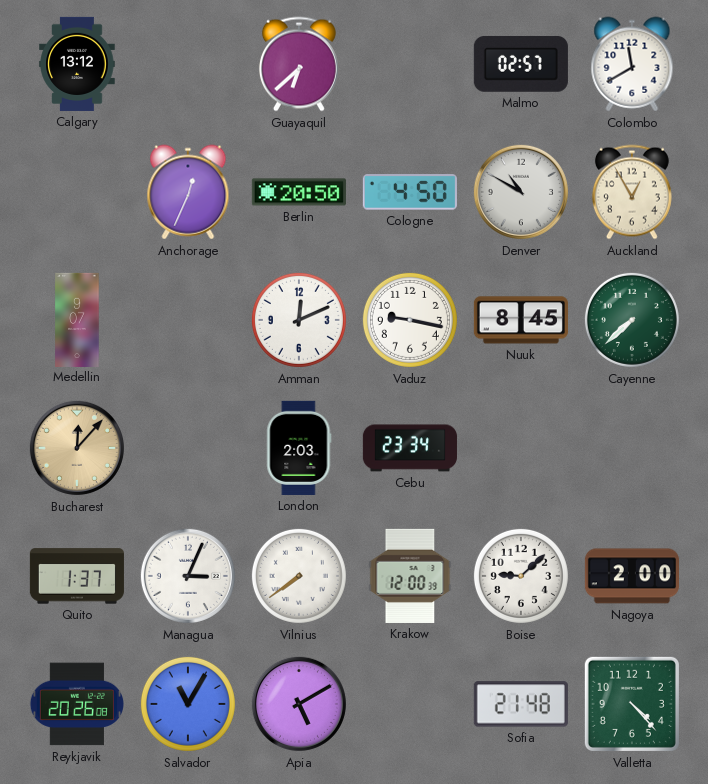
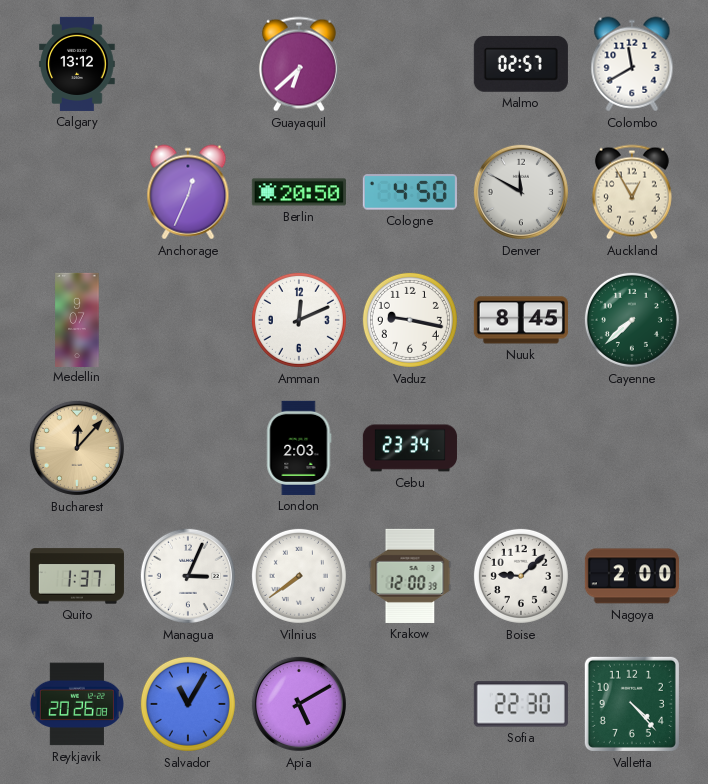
Denver: 10:50 -> 11:50
Sofia: 21:48 -> 22:30
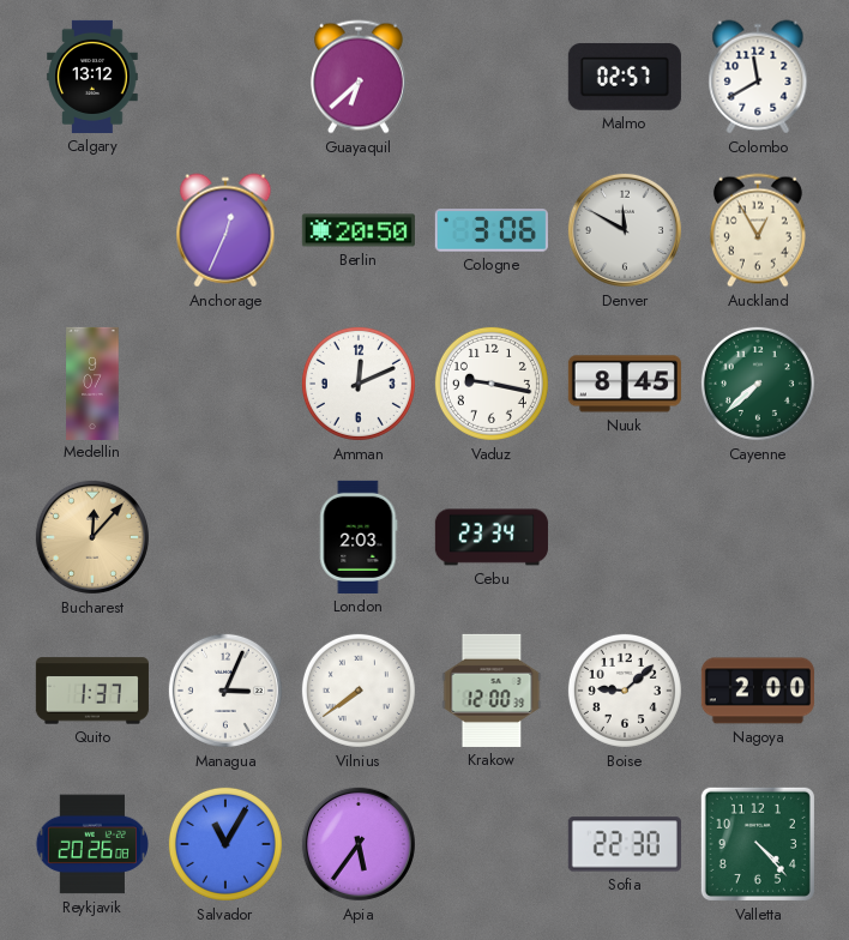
Cologne: 4:50 -> 3:06
Apia: 5:10 -> 5:36
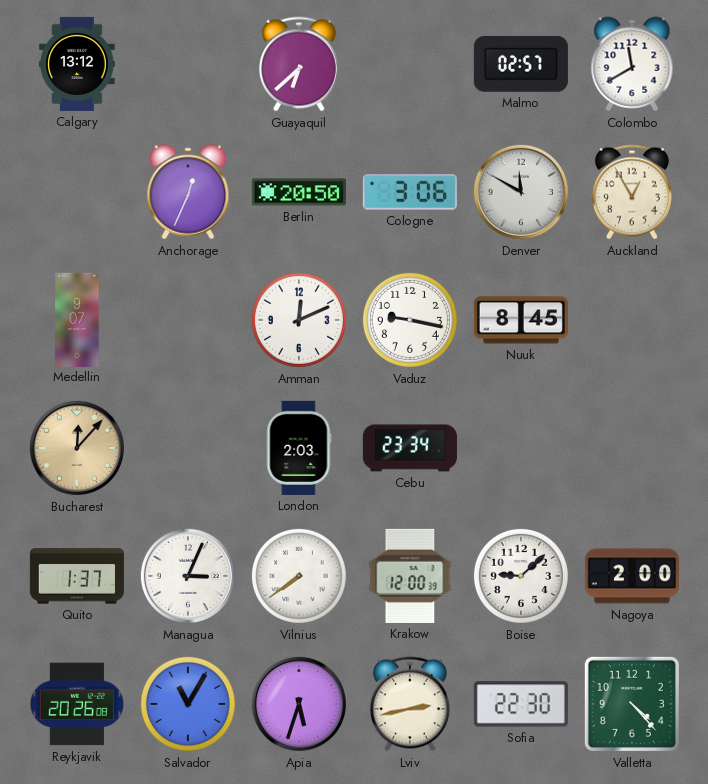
Cayenne: 7:38 -> none
Apia: 5:36 -> 5:33
Lviv: none -> 2:43
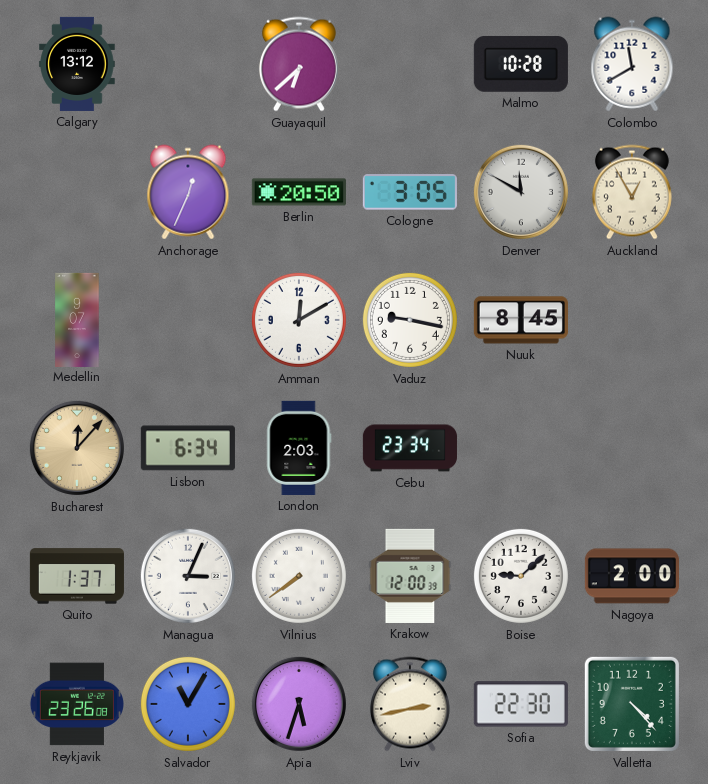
Malmo: 02:57 -> 10:28
Cologne: 3:06 -> 3:05
Amman: 12:11 -> 12:10
Lisbon: none -> 6:34
Reykjavik: 20:26 -> 23:26
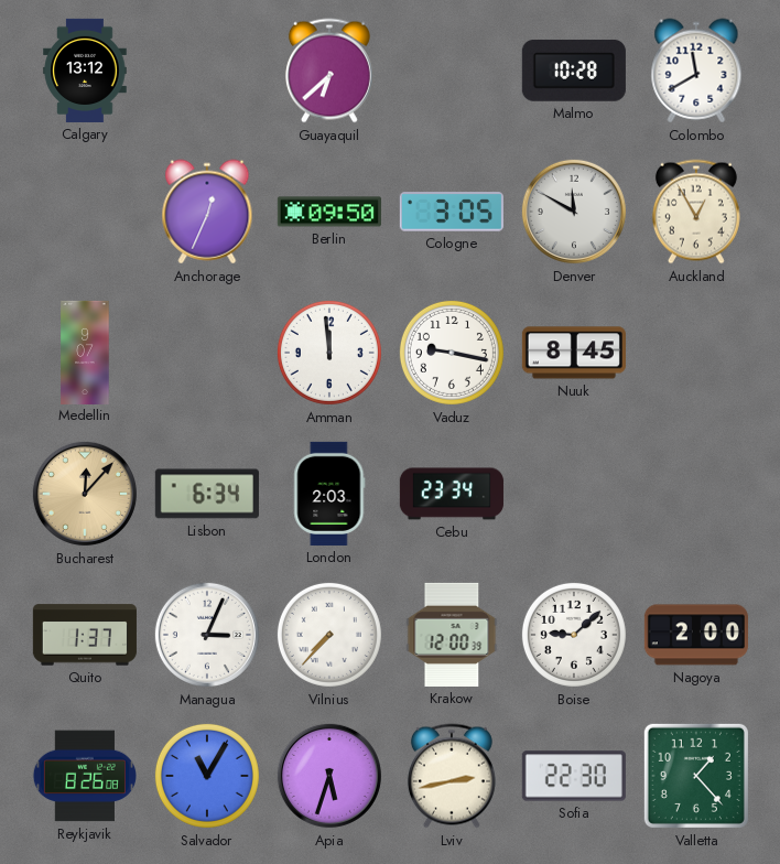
Berlin: 20:50 -> 09:50
Amman: 12:10 -> 11:59
Vilnius: 7:39 -> 7:37
Reykjavik: 23:26 -> 8:26
Valletta: 4:23 -> 1:23
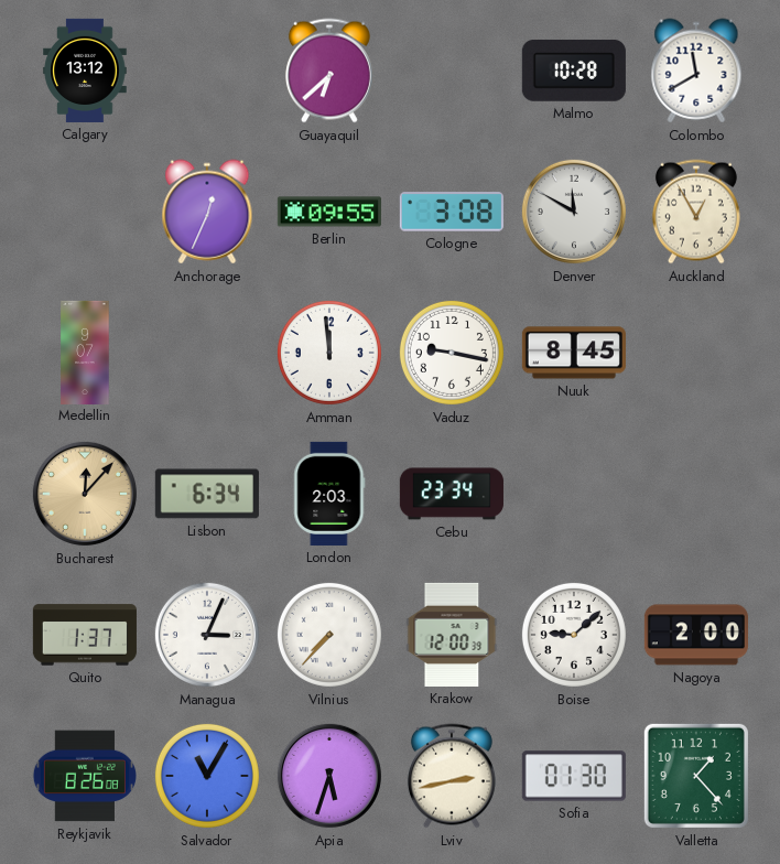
Berlin: 09:50 -> 09:55
Cologne: 3:05 -> 3:08
Sofia: 22:30 -> 01:30
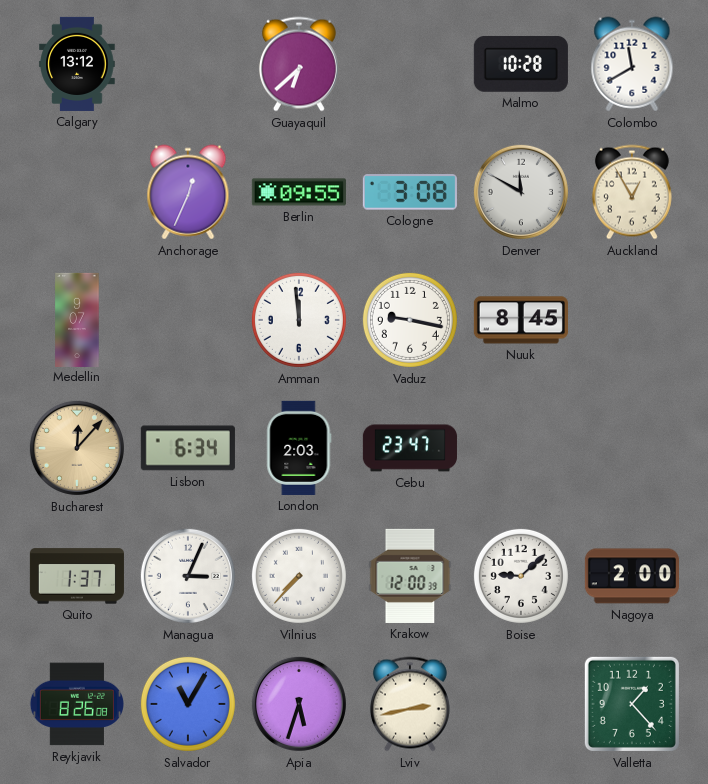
Cebu: 23:34 -> 23:47
Sofia: 01:30 -> none
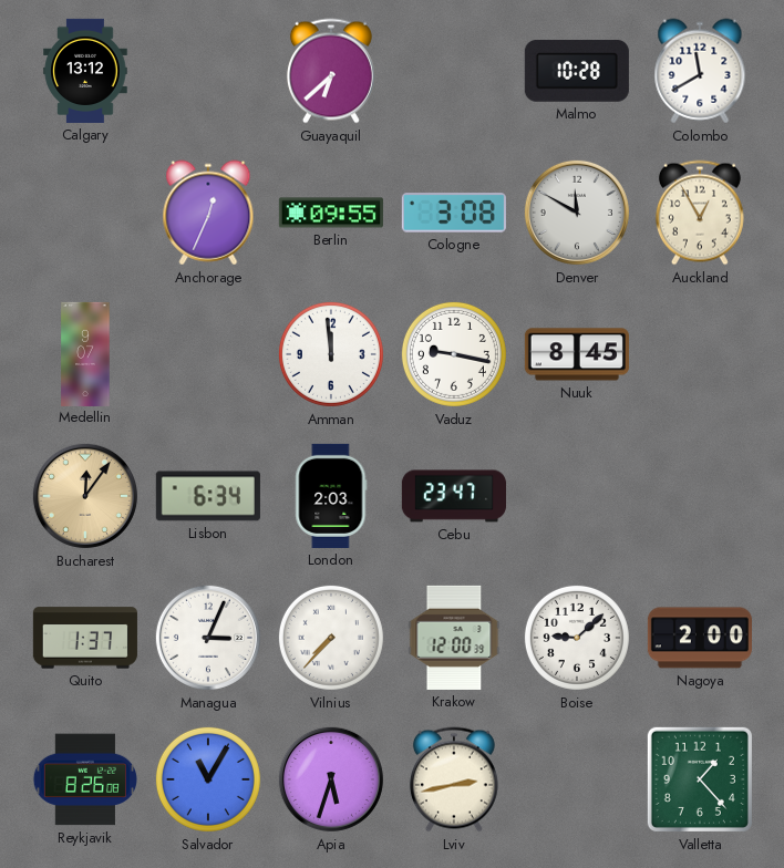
Bucharest: 12:07 -> 12:06
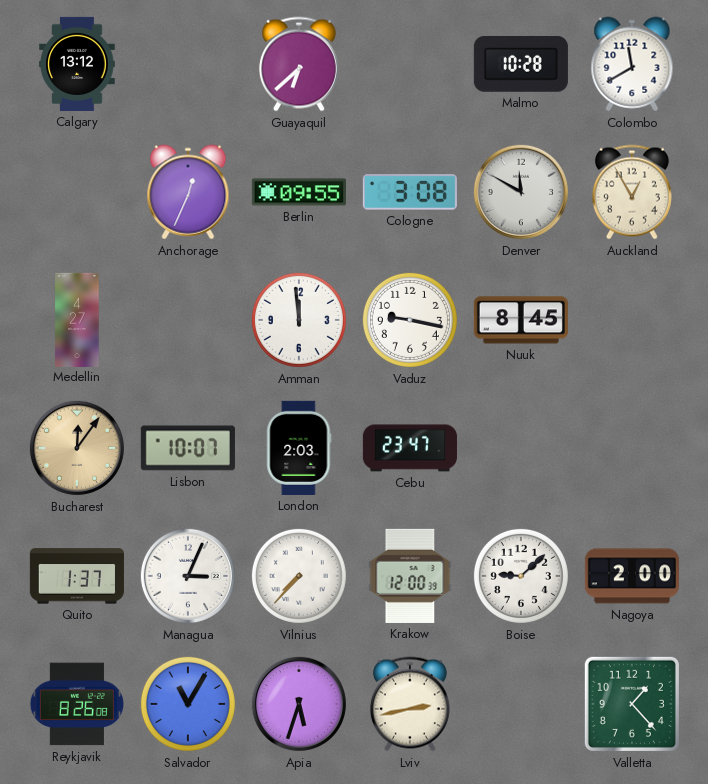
Medellin: 9:07 -> 4:27
Lisbon: 6:34 -> 10:07
